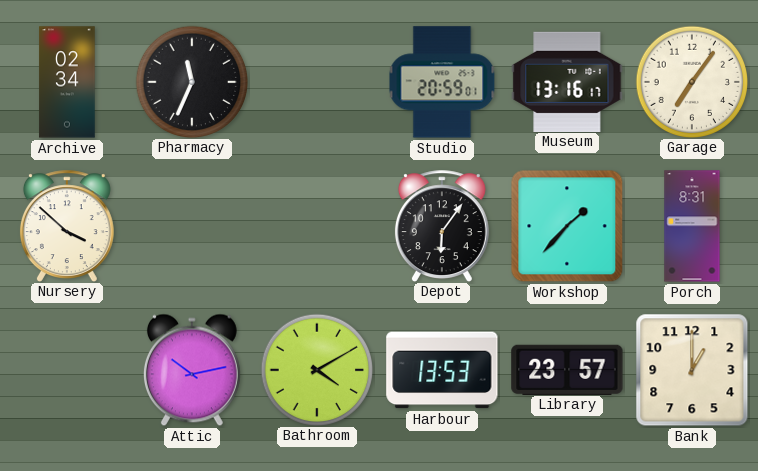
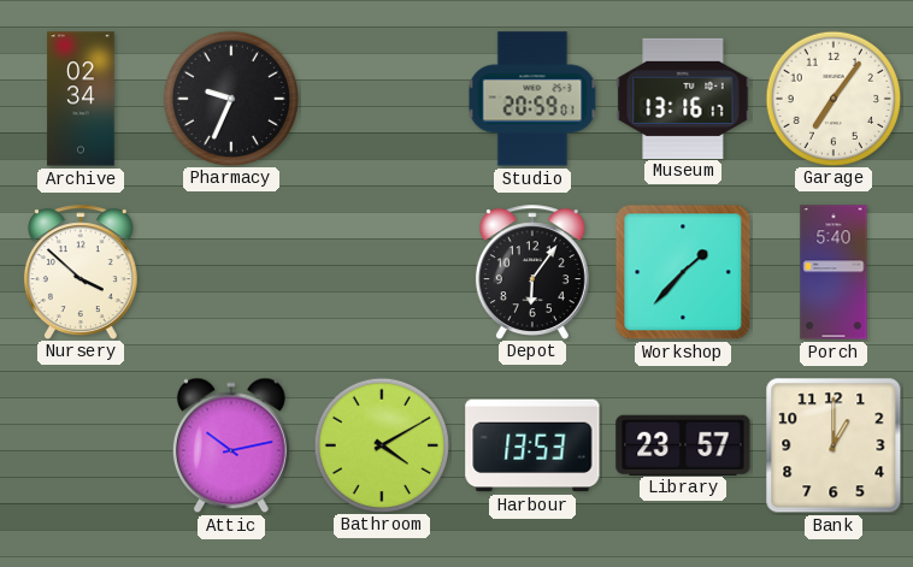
Pharmacy: 11:34 -> 9:34
Porch: 8:31 -> 5:40
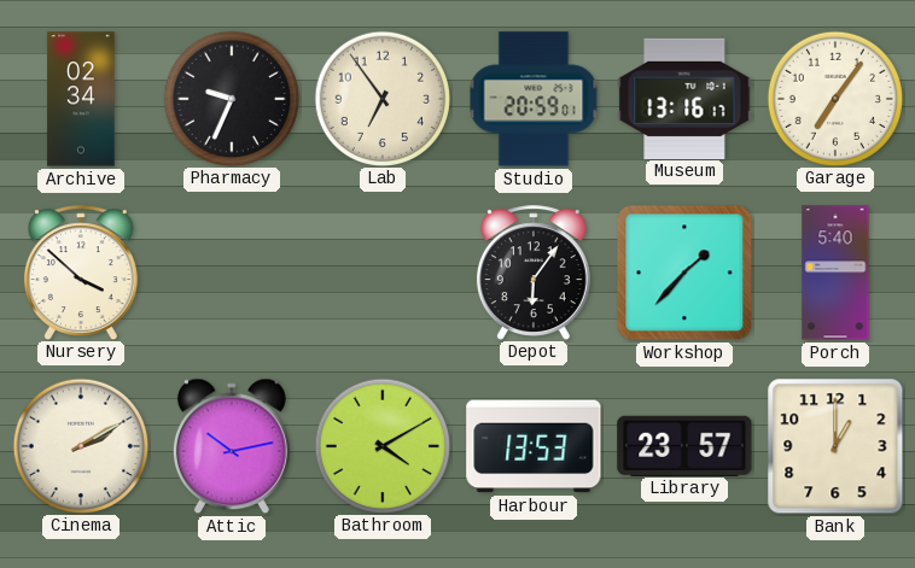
Lab: none -> 6:54
Cinema: none -> 2:10
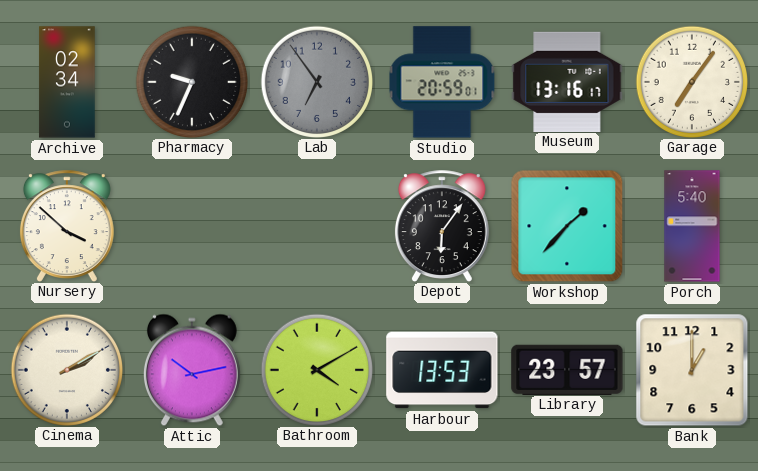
Lab dial: cream -> grey
